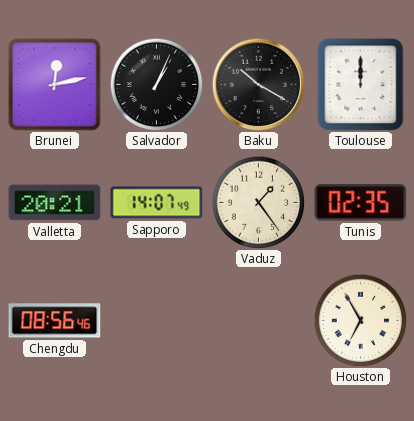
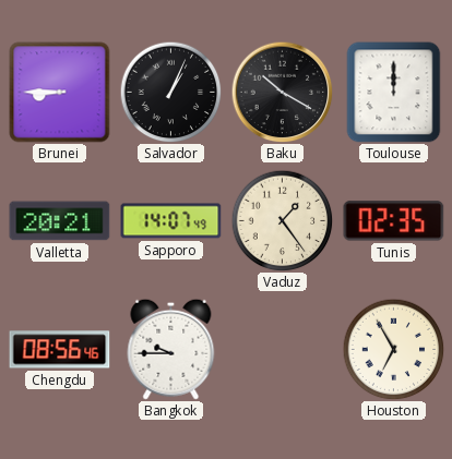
Brunei: 12:13 -> 8:45
Bangkok: none -> 9:45
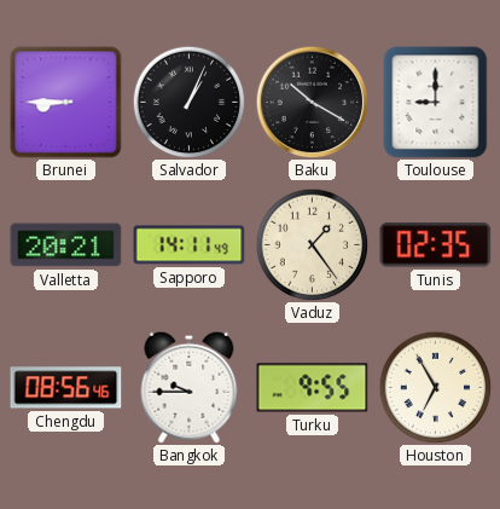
Toulouse: 12:00 -> 9:00
Sapporo: 14:07 -> 14:11
Turku: none -> 9:55
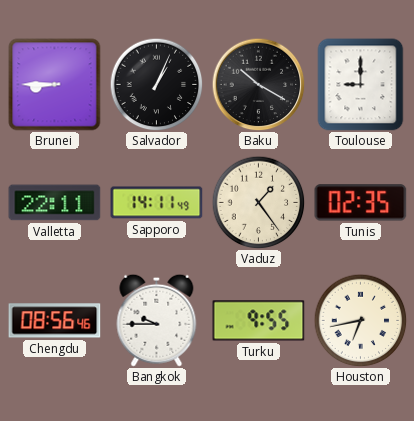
Valletta: 20:21 -> 22:11
Houston: 6:55 -> 6:43
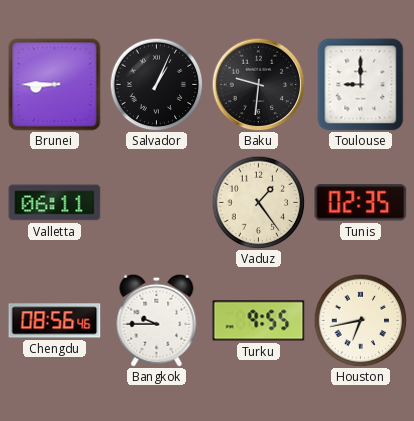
Baku: 10:20 -> 9:31
Valletta: 22:11 -> 06:11
Sapporo: 14:11 -> none
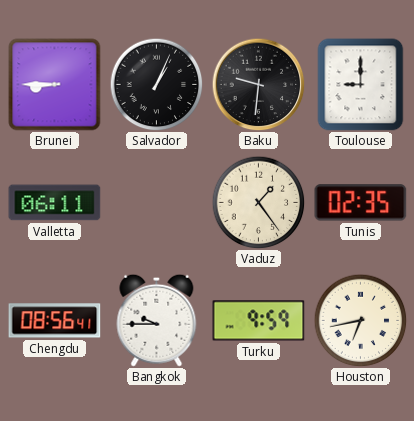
Chengdu: 08:56:46 -> 08:56:41
Turku: 9:55 -> 9:59
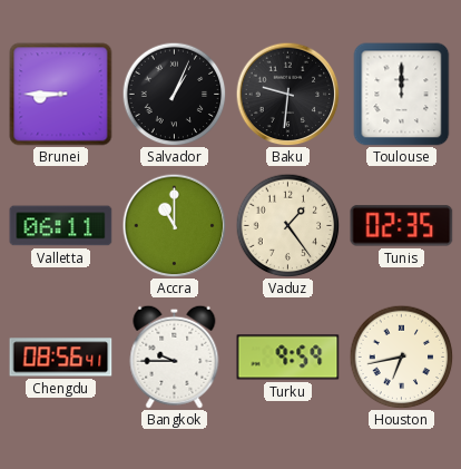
Toulouse: 9:00 -> 12:00
Accra: none -> 11:00
